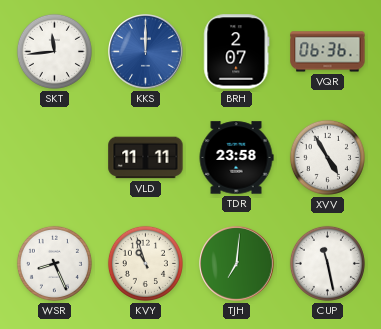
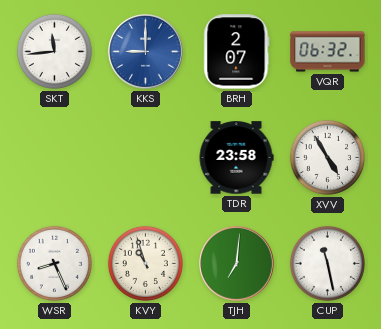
KKS: 12:00 -> 9:00
VQR: 06:36 -> 06:32
VLD: 11:11 -> none
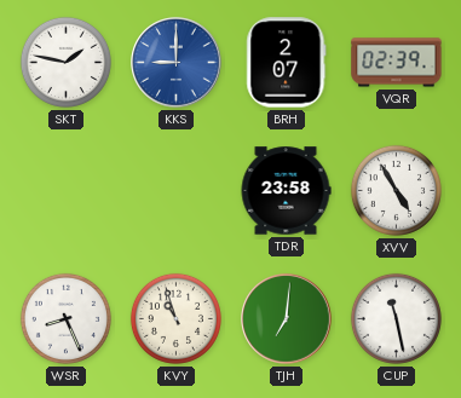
SKT: 11:44 -> 1:47
VQR: 06:32 -> 02:39
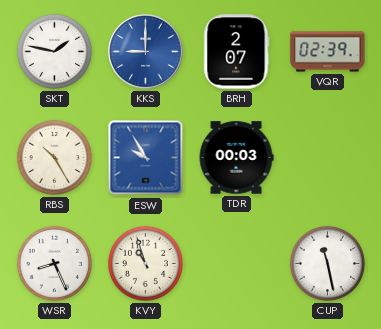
RBS: none -> 10:25
ESW: none -> 9:55
TDR: 23:58 -> 00:03
XVV: 4:55 -> none
TJH: 7:01 -> none
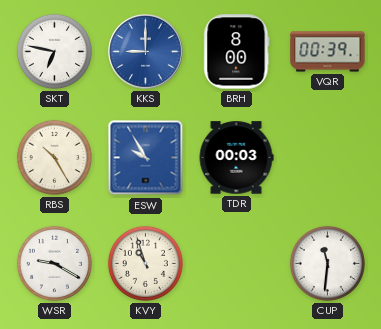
SKT: 1:47 -> 6:47
BRH: 2:07 -> 8:00
VQR: 02:39 -> 00:39
WSR: 8:26 -> 9:20
CUP: 11:28 -> 11:31
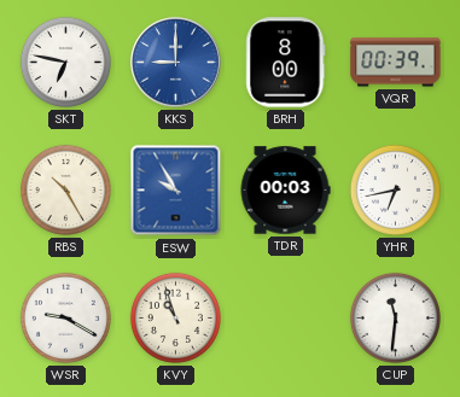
YHR: none -> 6:43
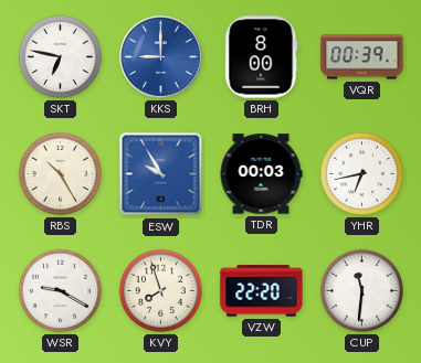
KVY: 10:57 -> 7:57
VZW: none -> 22:20
